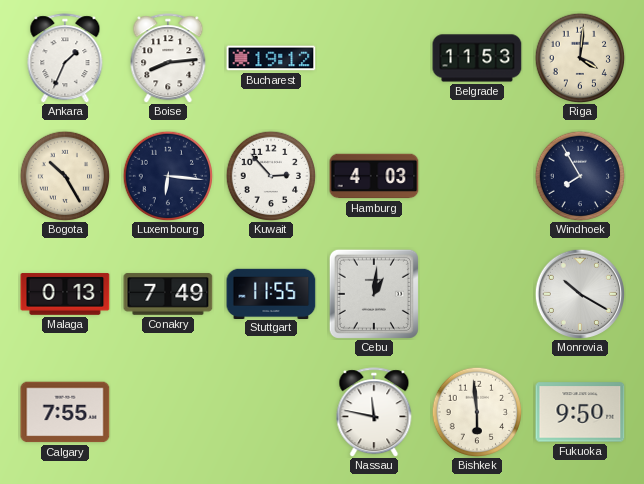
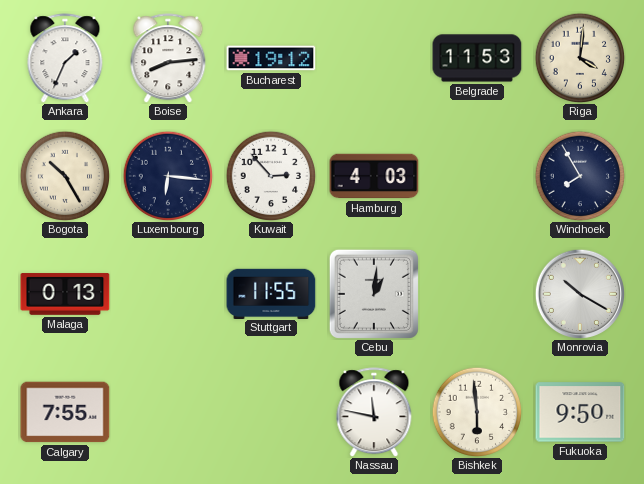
Conakry: 7:49 -> none
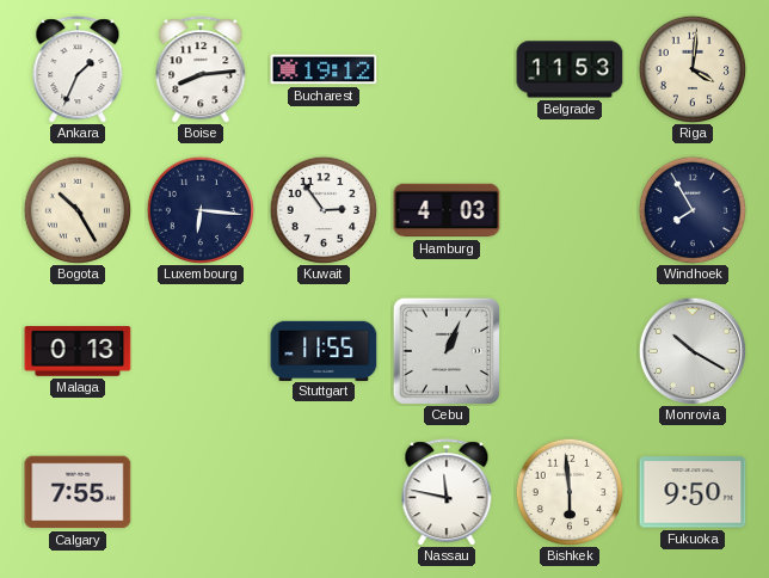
Kuwait: 2:53 -> 2:54
Cebu: 1:01 -> 1:04
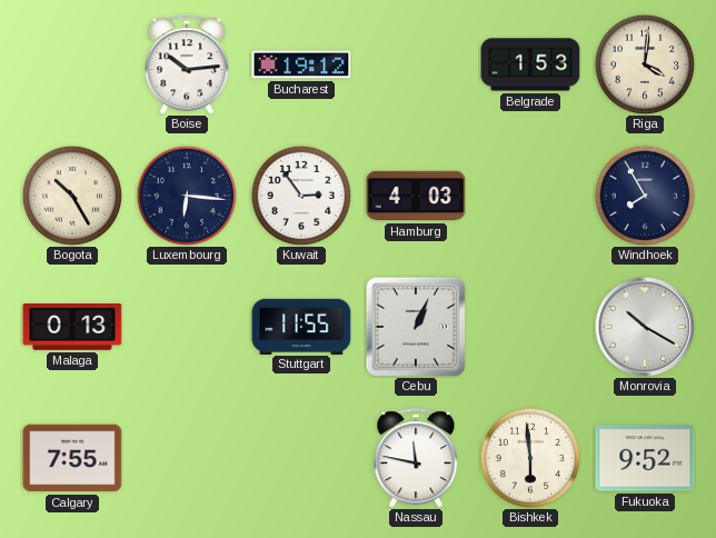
Ankara: 1:34 -> none
Boise: 8:14 -> 10:14
Belgrade: 11:53 -> 1:53
Fukuoka: 9:50 -> 9:52
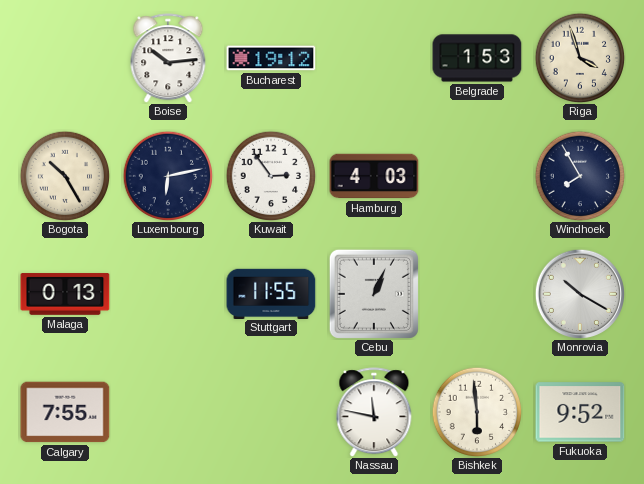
Riga: 4:01 -> 3:57
Luxembourg: 6:16 -> 6:13
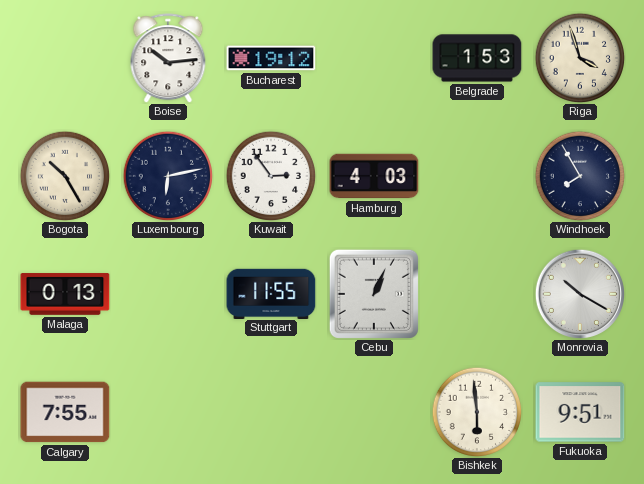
Nassau: 11:47 -> none
Fukuoka: 9:52 -> 9:51
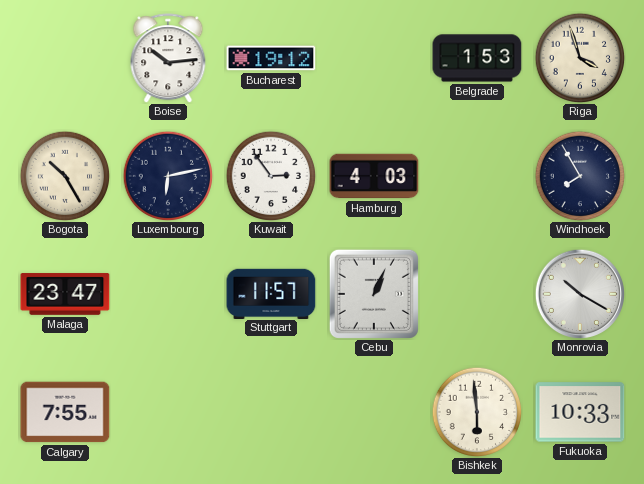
Malaga: 0:13 -> 23:47
Stuttgart: 11:55 -> 11:57
Fukuoka: 9:51 -> 10:33
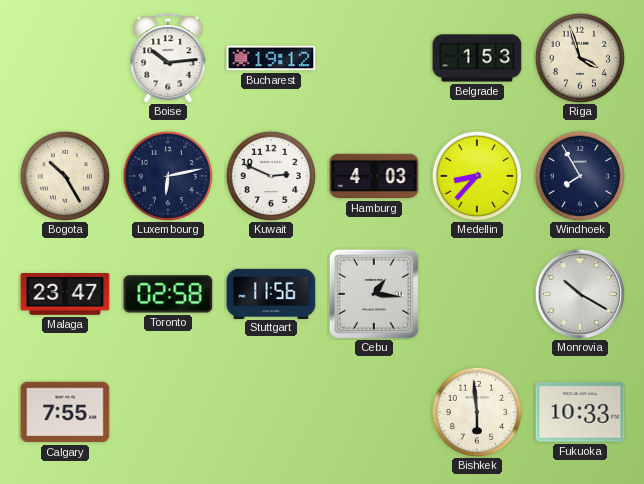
Kuwait: 2:54 -> 2:49
Medellin: none -> 8:37
Toronto: none -> 02:58
Stuttgart: 11:57 -> 11:56
Cebu: 1:04 -> 1:16
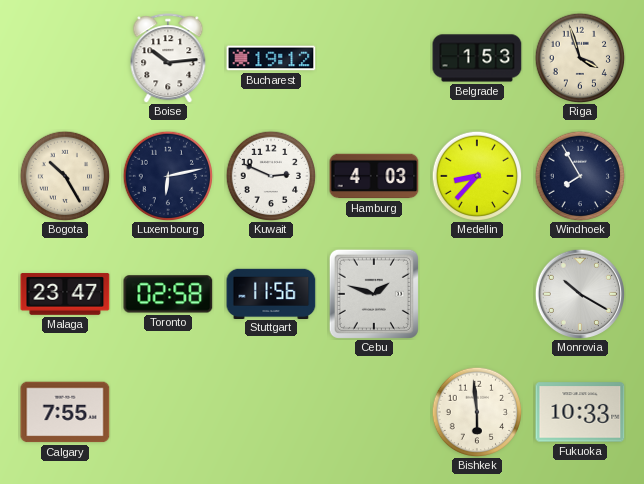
Cebu: 1:16 -> 1:48
